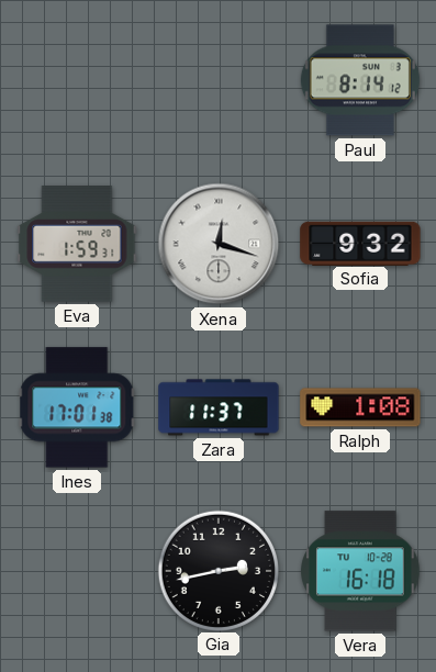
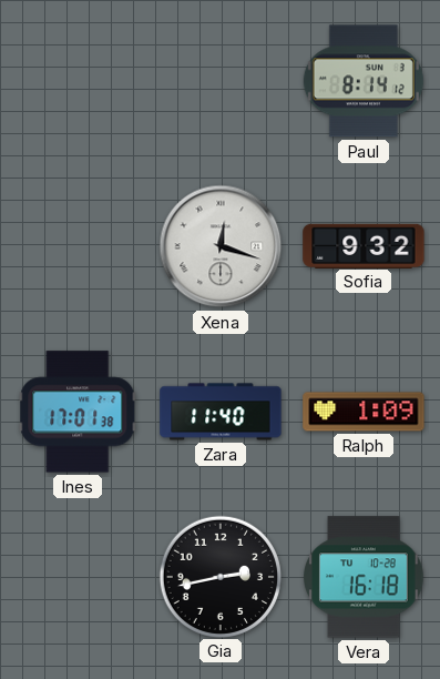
Eva: 1:59 -> none
Zara: 11:37 -> 11:40
Ralph: 1:08 -> 1:09
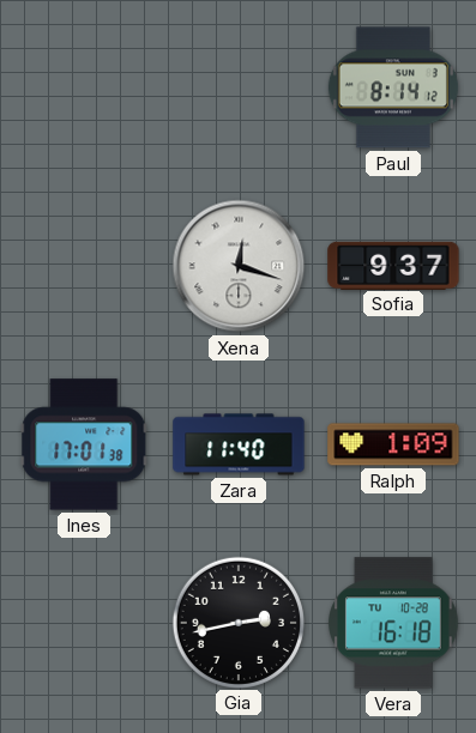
Sofia: 9:32 -> 9:37
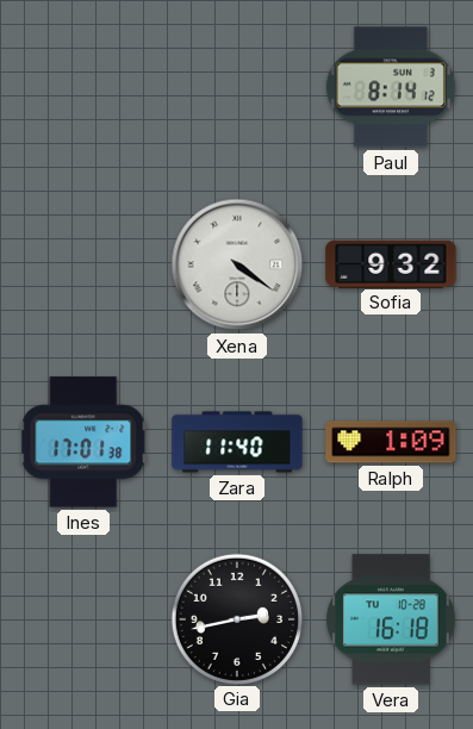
Xena: 12:18 -> 4:21
Sofia: 9:37 -> 9:32
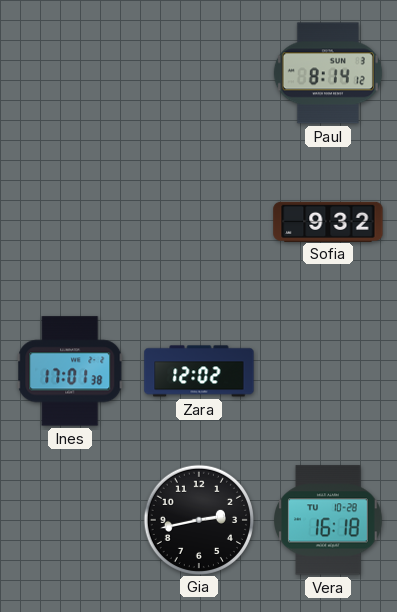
Xena: 4:21 -> none
Zara: 11:40 -> 12:02
Ralph: 1:09 -> none
